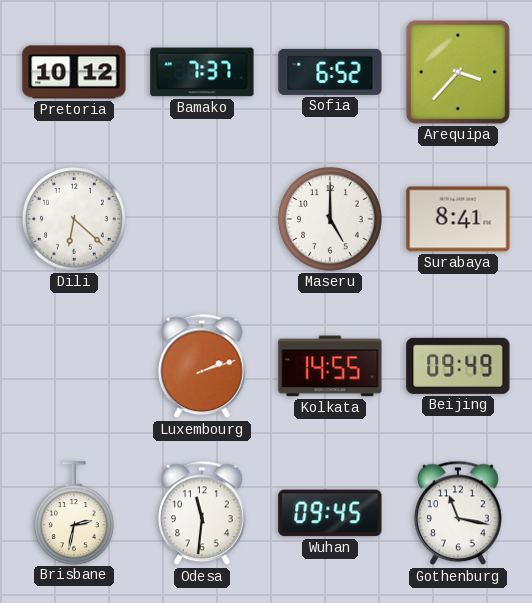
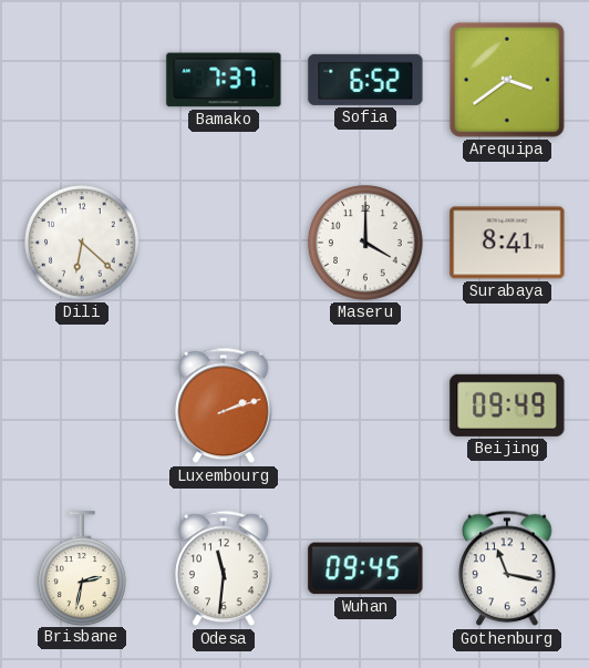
Pretoria: 10:12 -> none
Arequipa: 3:37 -> 3:39
Maseru: 5:00 -> 4:00
Kolkata: 14:55 -> none
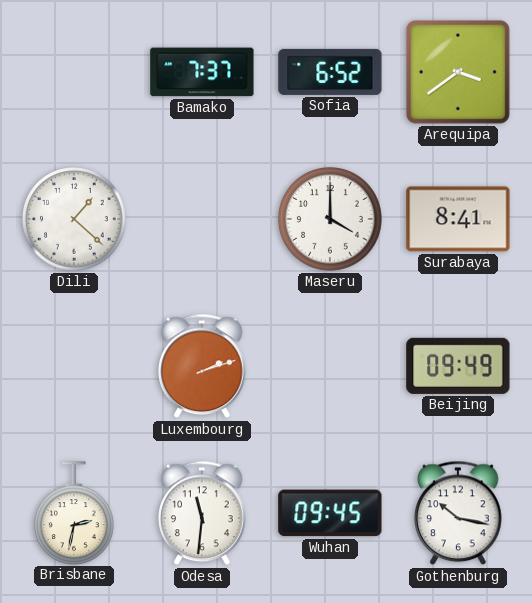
Dili: 6:22 -> 1:22
Gothenburg: 11:17 -> 10:17
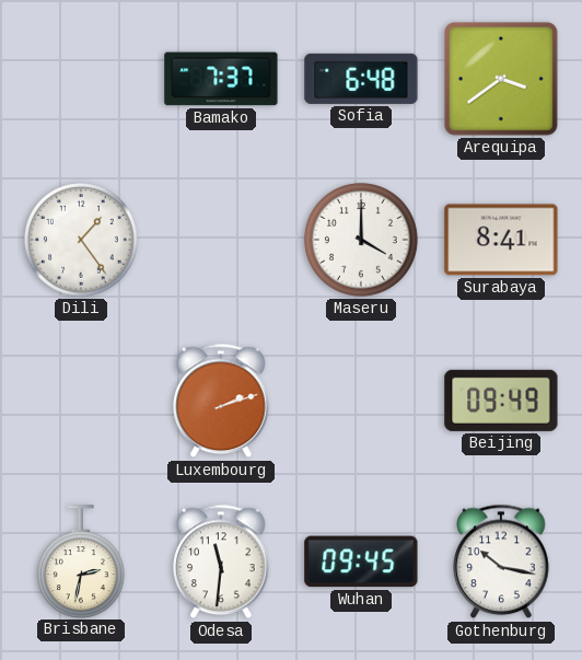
Sofia: 6:52 -> 6:48
Dili: 1:22 -> 1:24
